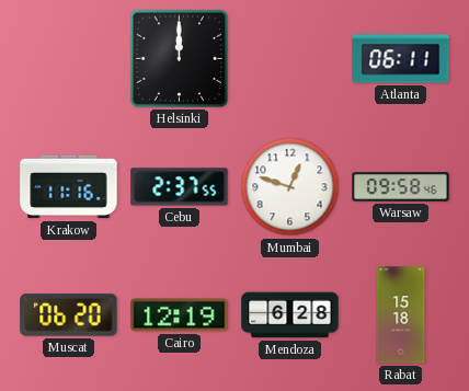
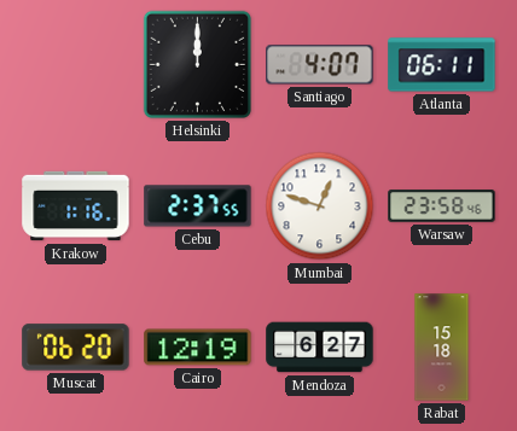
Santiago: none -> 4:07
Krakow: 11:16 -> 1:16
Warsaw: 09:58 -> 23:58
Mendoza: 6:28 -> 6:27
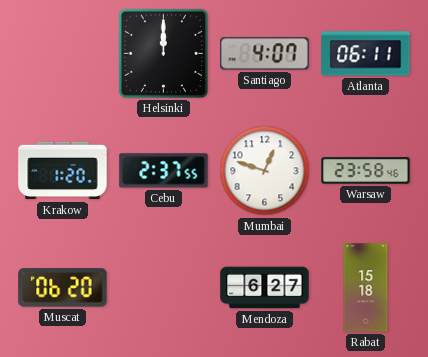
Krakow: 1:16 -> 1:20
Cairo: 12:19 -> none
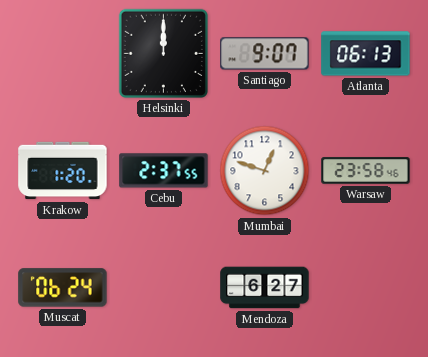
Santiago: 4:07 -> 9:07
Atlanta: 06:11 -> 06:13
Muscat: 06:20 -> 06:24
Rabat: 15:18 -> none
